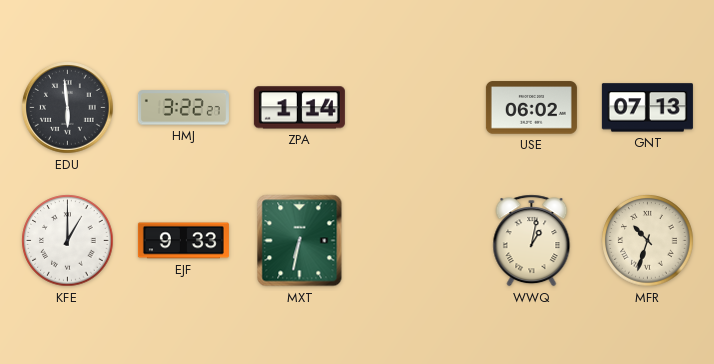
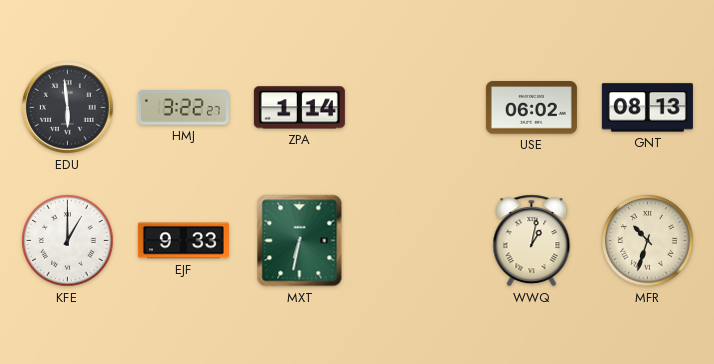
GNT: 07:13 -> 08:13
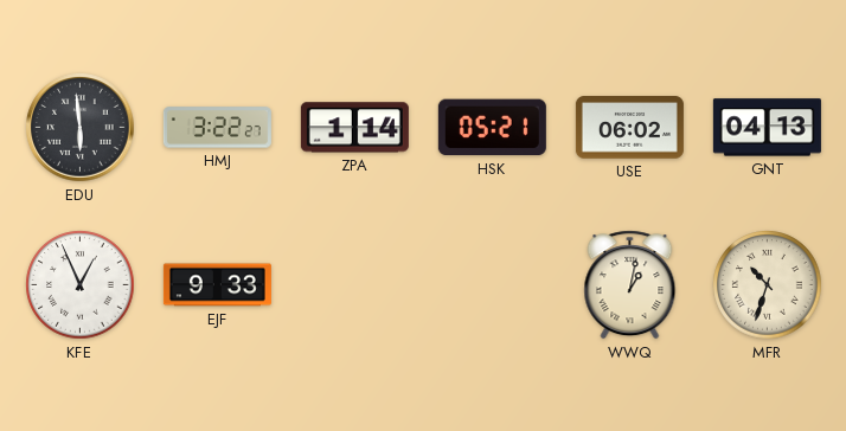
HSK: none -> 05:21
GNT: 08:13 -> 04:13
KFE: 1:00 -> 12:56
MXT: 6:32 -> none
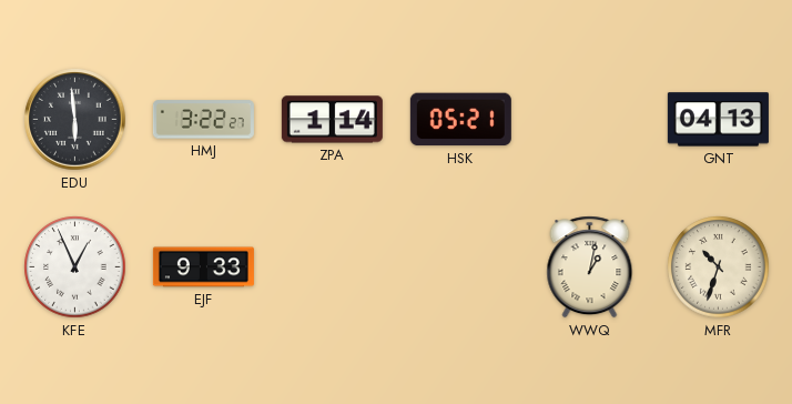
USE: 06:02 -> none
